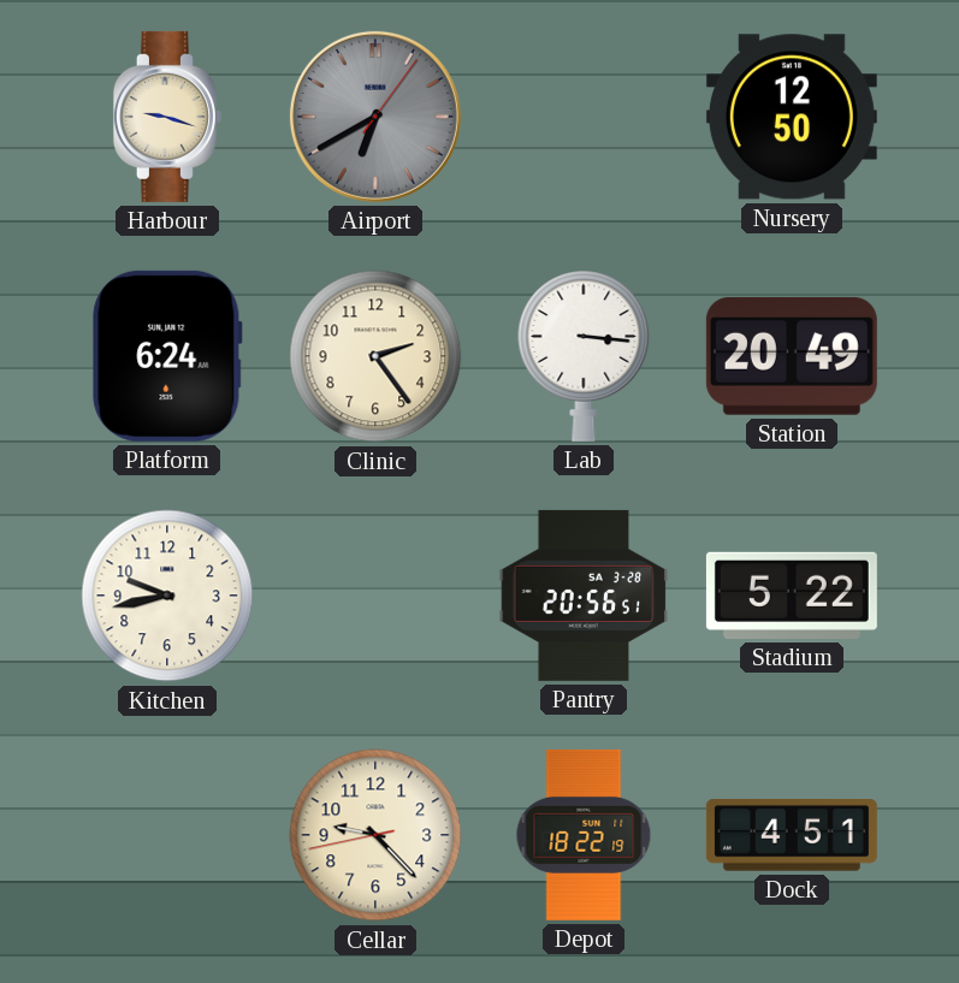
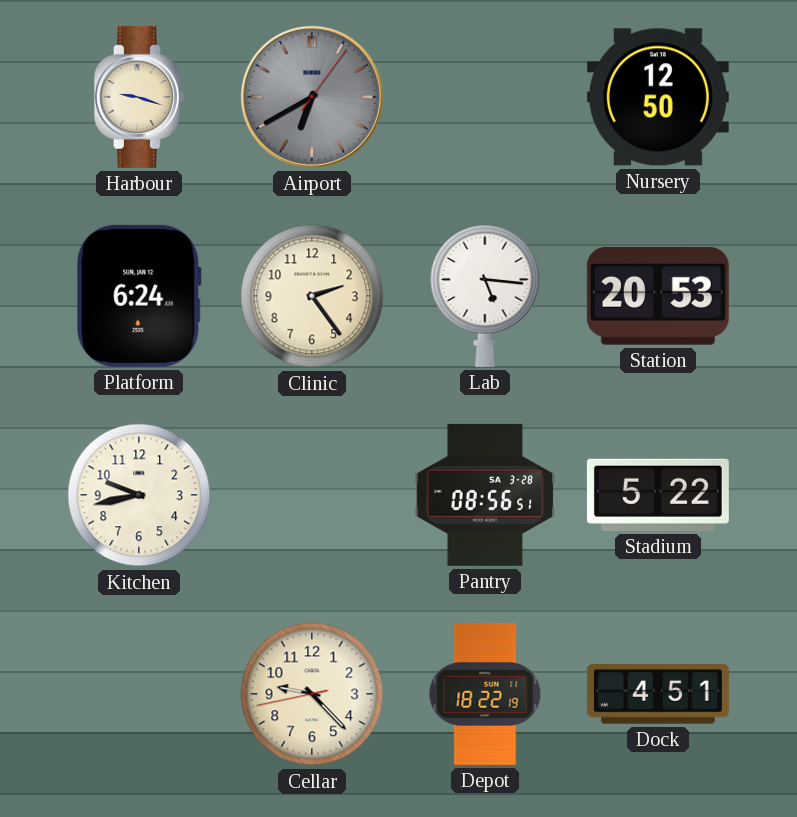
Lab: 3:16 -> 5:16
Station: 20:49 -> 20:53
Pantry: 20:56 -> 08:56
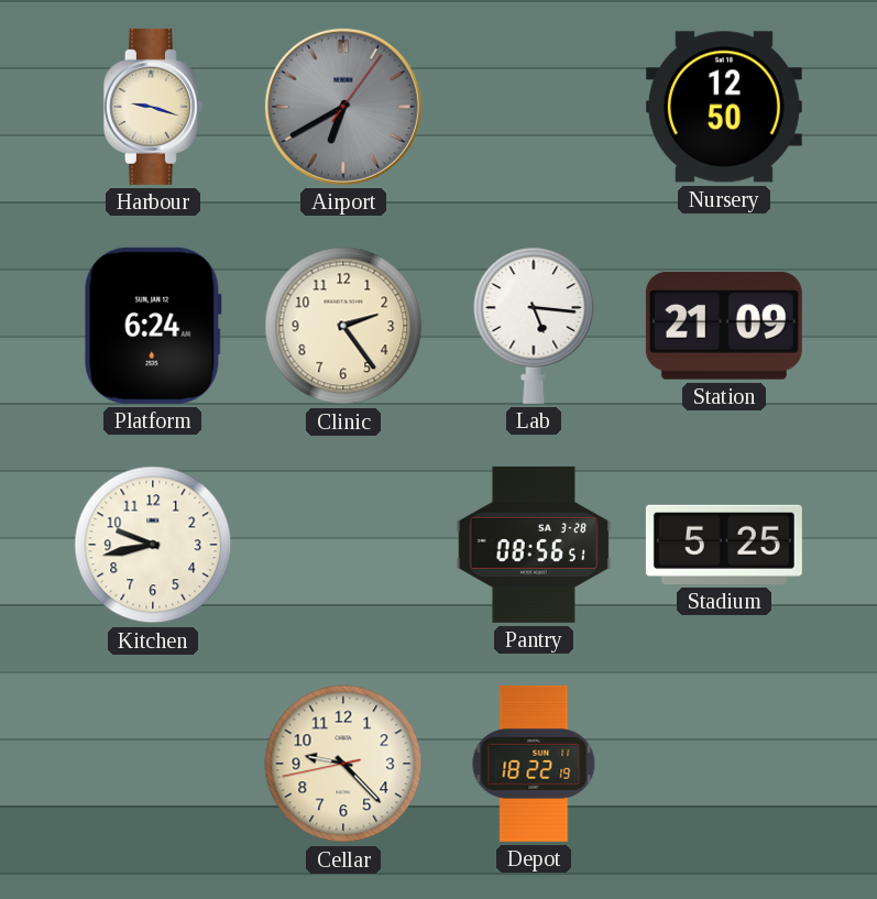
Station: 20:53 -> 21:09
Stadium: 5:22 -> 5:25
Dock: 4:51 -> none
